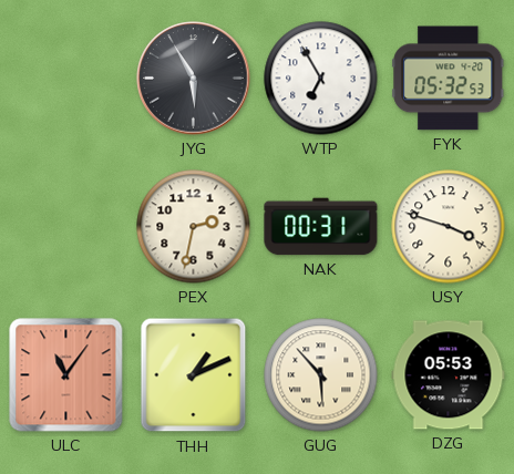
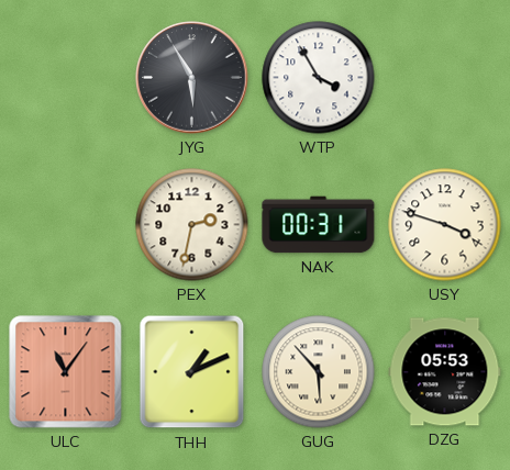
WTP: 6:55 -> 3:55
FYK: 05:32 -> none
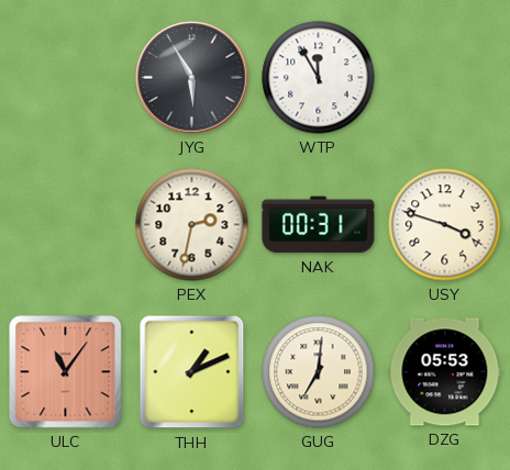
WTP: 3:55 -> 11:55
GUG: 5:53 -> 7:01
